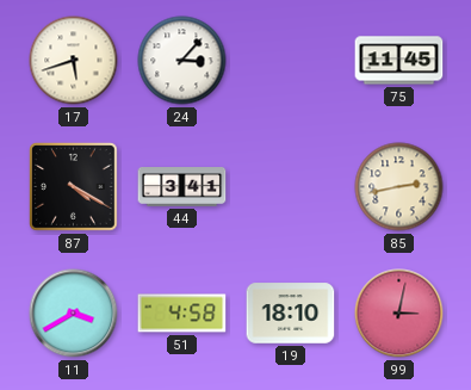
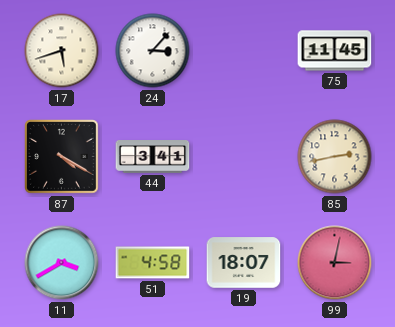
19: 18:10 -> 18:07
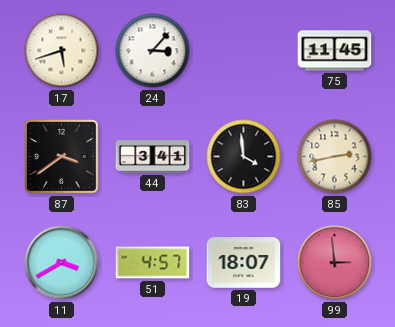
87: 4:20 -> 3:39
83: none -> 3:59
51: 4:58 -> 4:57
99: 3:02 -> 2:59
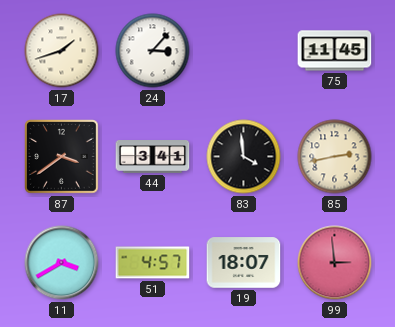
17: 5:42 -> 1:42
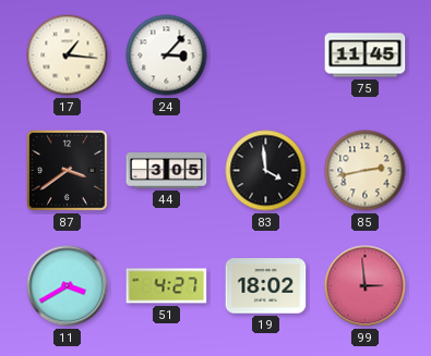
17: 1:42 -> 1:16
44: 3:41 -> 3:05
51: 4:57 -> 4:27
19: 18:07 -> 18:02
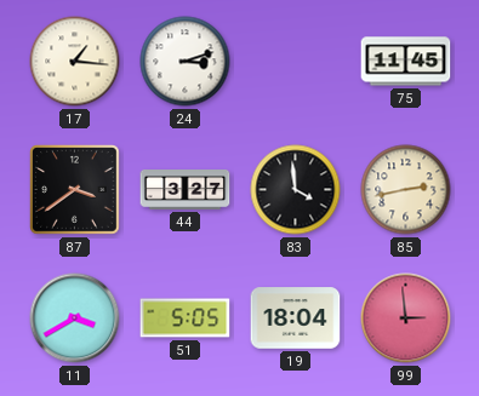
24: 3:07 -> 3:12
44: 3:05 -> 3:27
51: 4:27 -> 5:05
19: 18:02 -> 18:04
